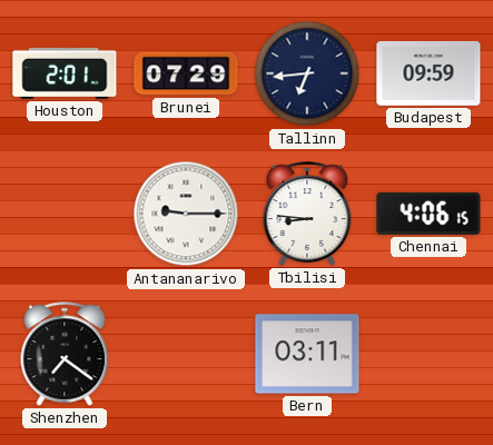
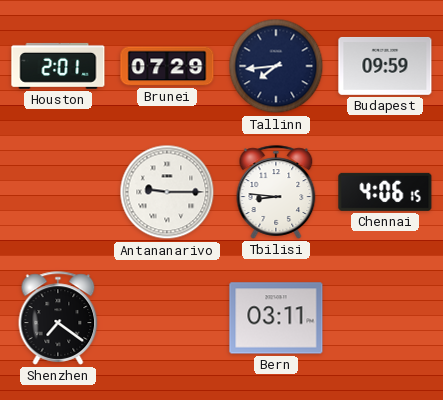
Tallinn: 6:44 -> 7:44
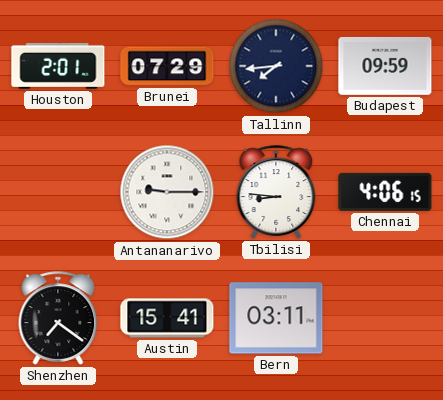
Austin: none -> 15:41
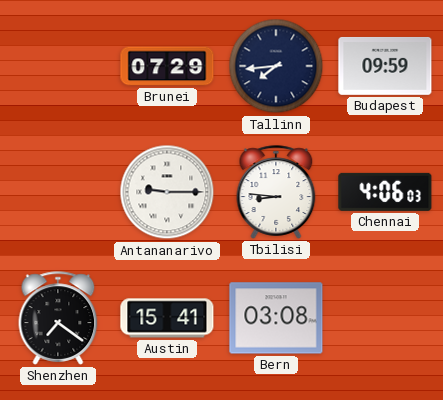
Houston: 2:01 -> none
Chennai: 4:06:15 -> 4:06:03
Bern: 03:11 -> 03:08
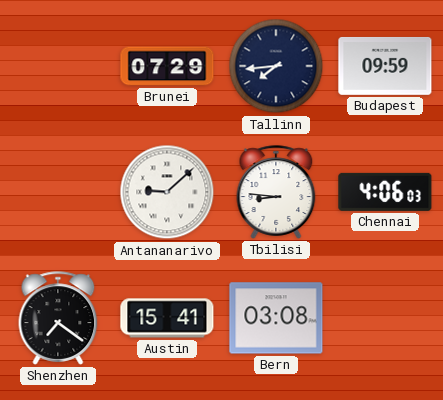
Antananarivo: 9:15 -> 9:08
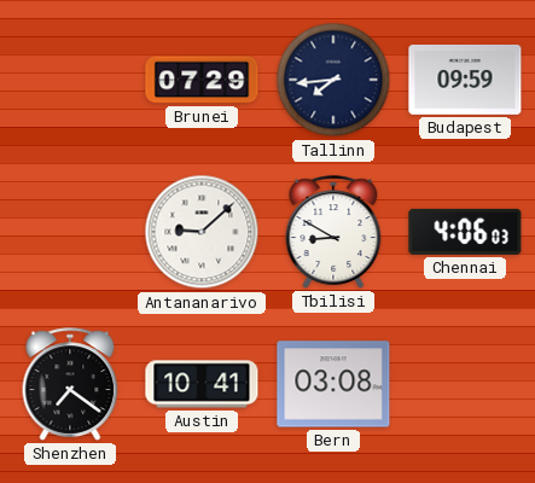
Tbilisi: 8:46 -> 8:50
Austin: 15:41 -> 10:41
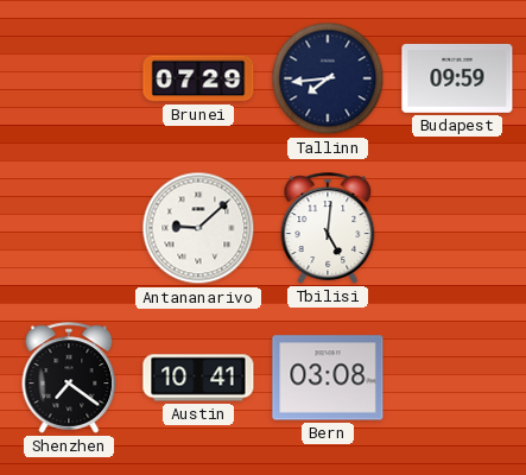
Tbilisi: 8:50 -> 5:01
Chennai: 4:06 -> none
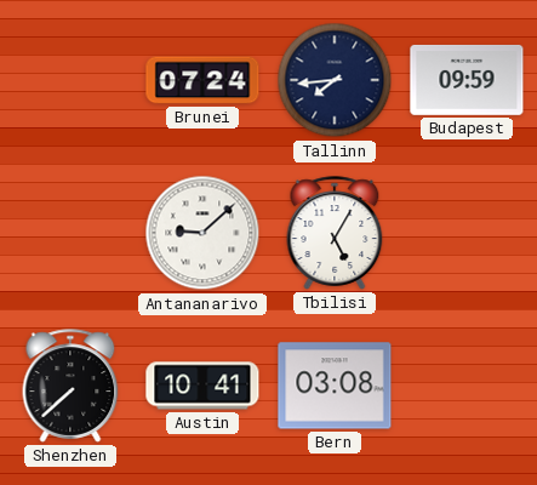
Brunei: 07:29 -> 07:24
Tbilisi: 5:01 -> 5:05
Shenzhen: 7:21 -> 7:38
